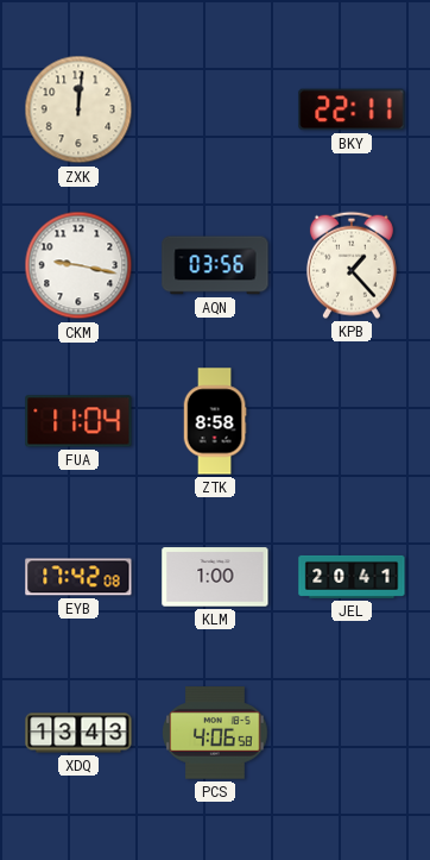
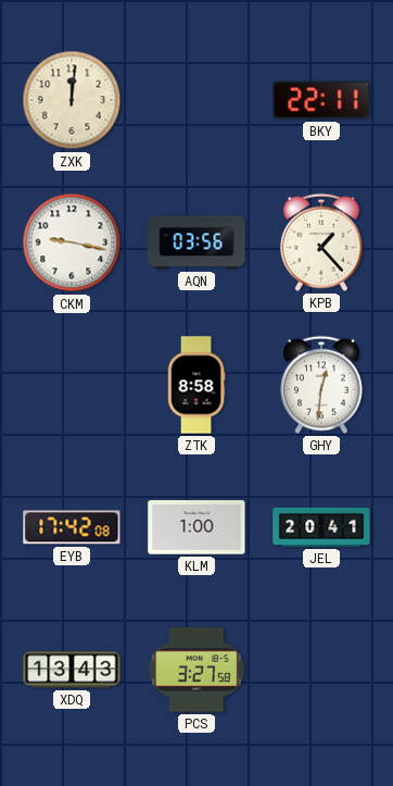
FUA: 11:04 -> none
GHY: none -> 12:31
PCS: 4:06 -> 3:27
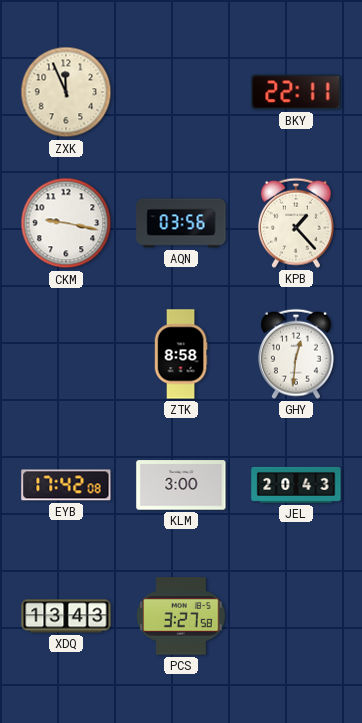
ZXK: 12:01 -> 11:56
KLM: 1:00 -> 3:00
JEL: 20:41 -> 20:43
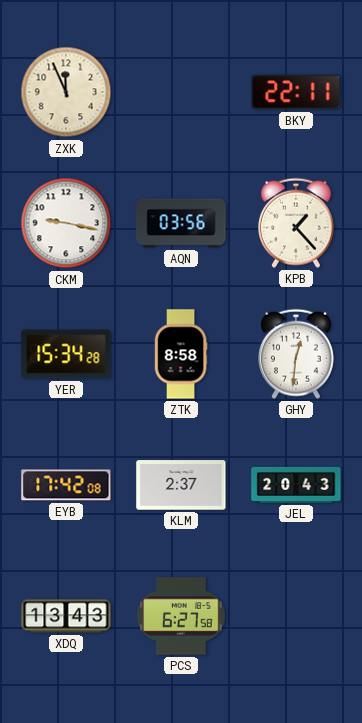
YER: none -> 15:34
KLM: 3:00 -> 2:37
PCS: 3:27 -> 6:27
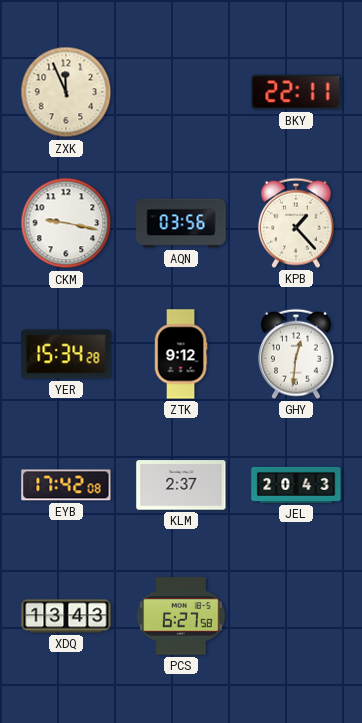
ZTK: 8:58 -> 9:12
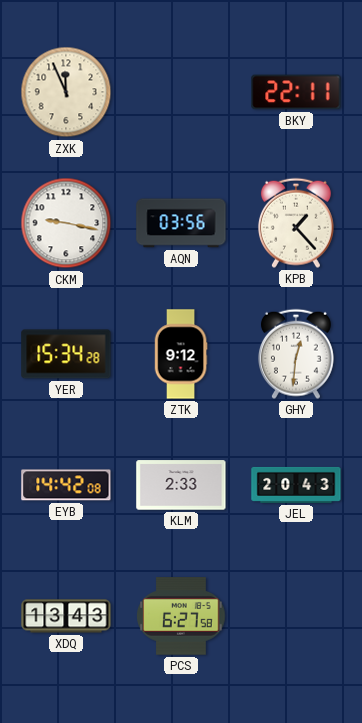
EYB: 17:42 -> 14:42
KLM: 2:37 -> 2:33
